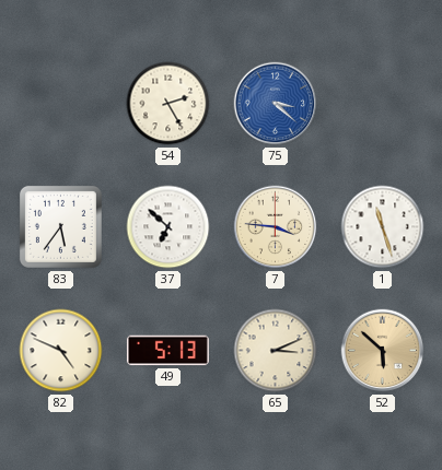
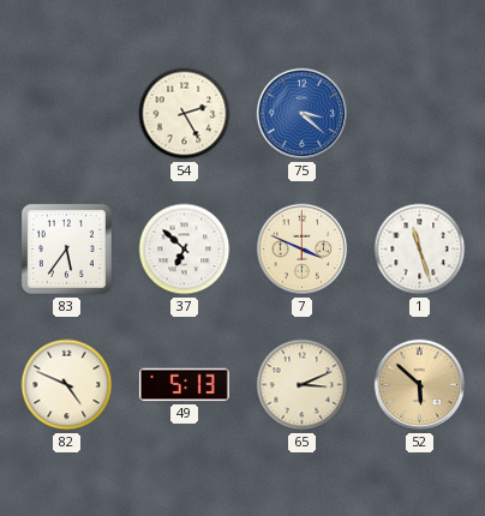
7: 3:46 -> 3:49
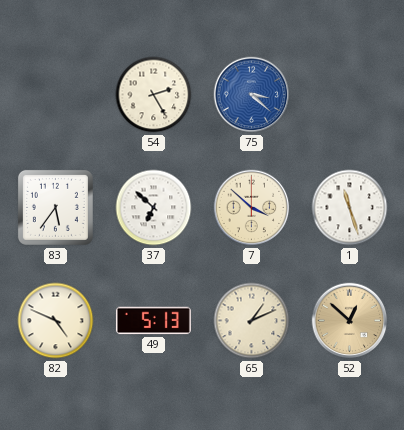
7: 3:49 -> 3:52
65: 3:11 -> 1:11
52: 5:52 -> 12:52
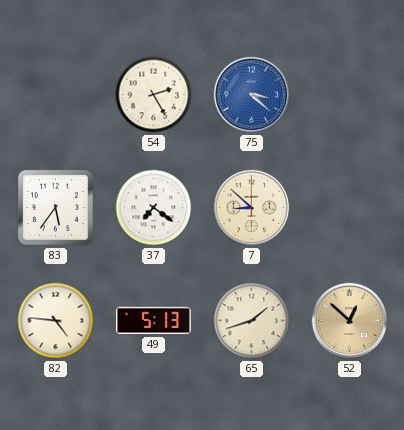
37: 6:52 -> 7:21
7: 3:52 -> 8:52
1: 11:27 -> none
82: 4:49 -> 4:46
65: 1:11 -> 1:42
